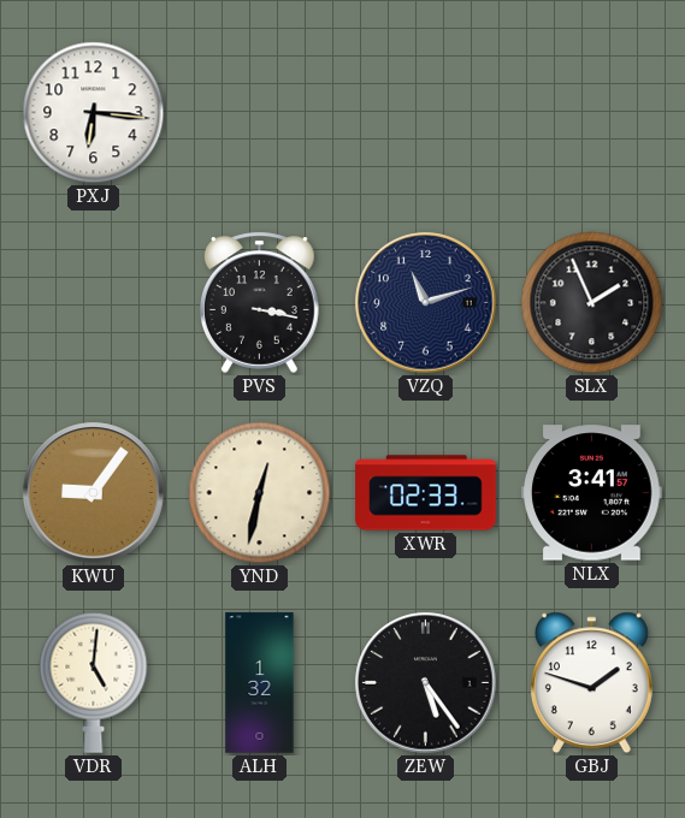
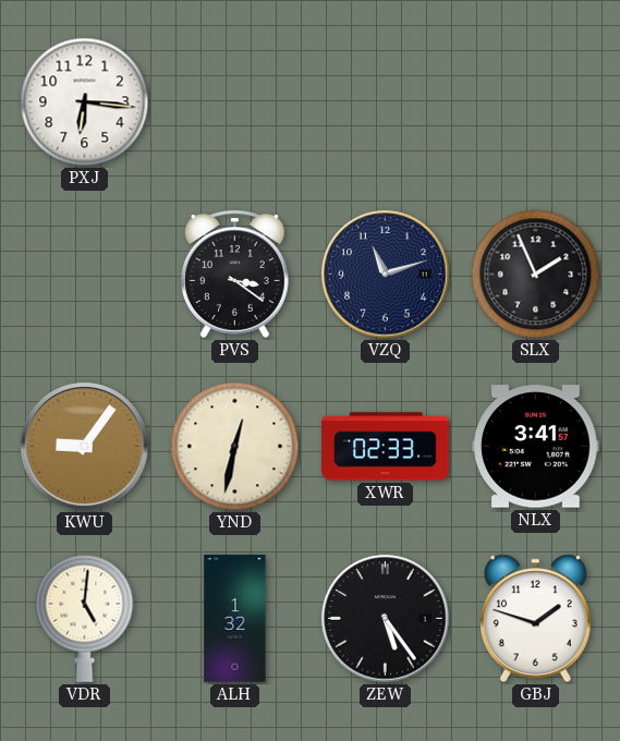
PVS: 3:17 -> 3:21
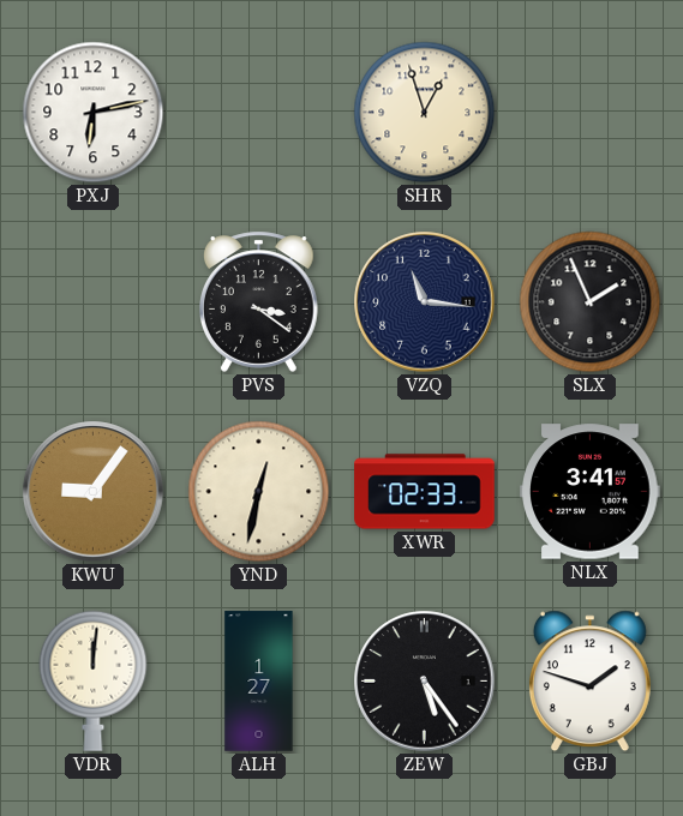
PXJ: 6:16 -> 6:13
SHR: none -> 12:57
VZQ: 11:12 -> 11:16
VDR: 5:01 -> 12:01
ALH: 1:32 -> 1:27
